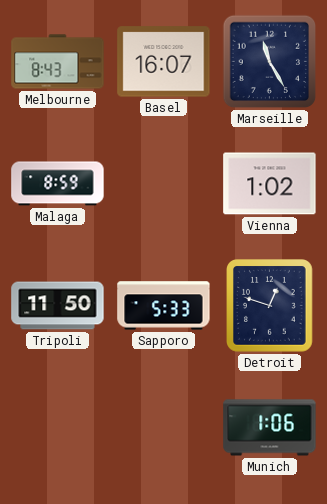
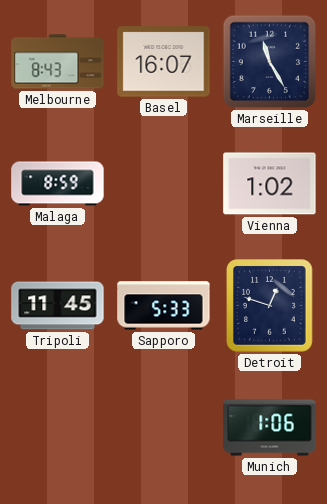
Tripoli: 11:50 -> 11:45
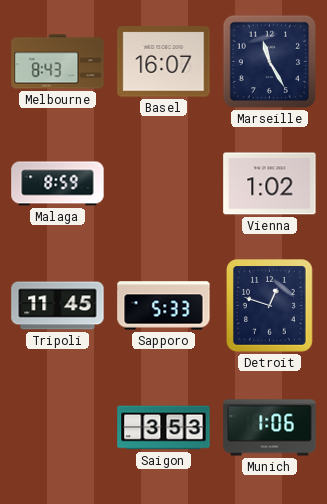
Saigon: none -> 3:53
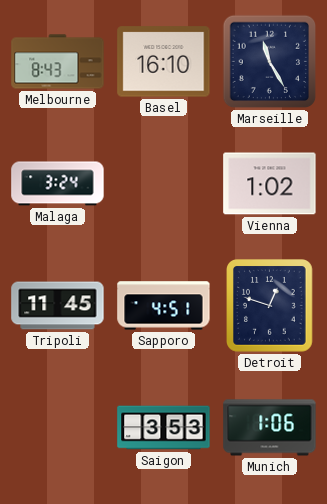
Basel: 16:07 -> 16:10
Malaga: 8:59 -> 3:24
Sapporo: 5:33 -> 4:51
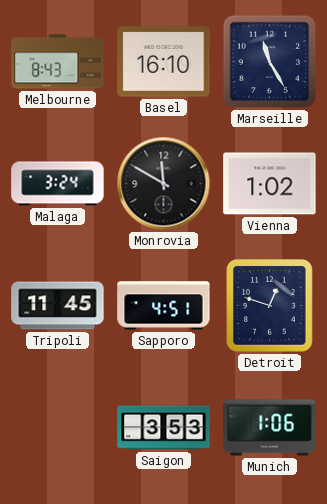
Monrovia: none -> 11:50
